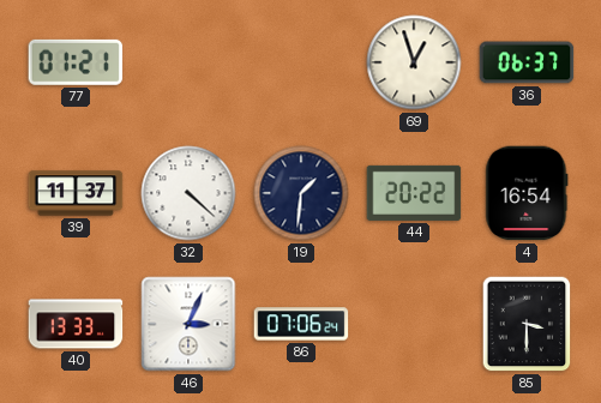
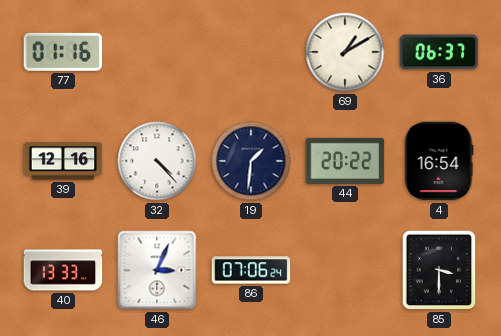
77: 01:21 -> 01:16
69: 12:57 -> 1:10
39: 11:37 -> 12:16
32: 4:22 -> 4:23
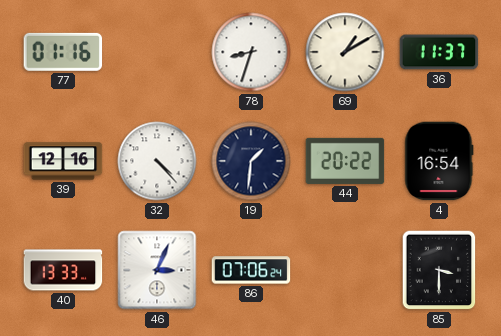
78: none -> 8:33
36: 06:37 -> 11:37
